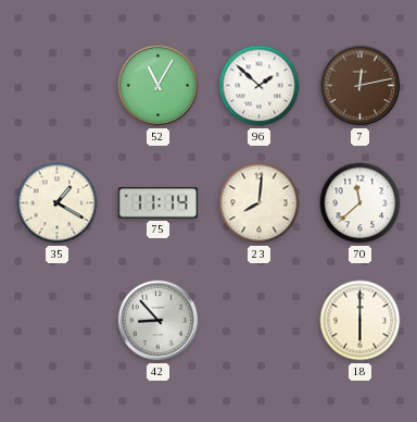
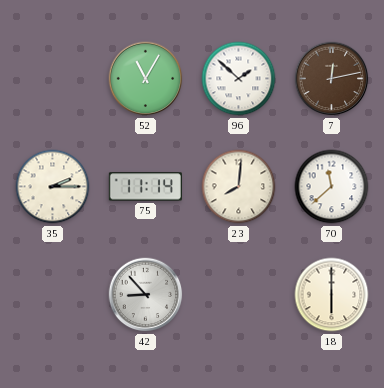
35: 1:20 -> 2:15
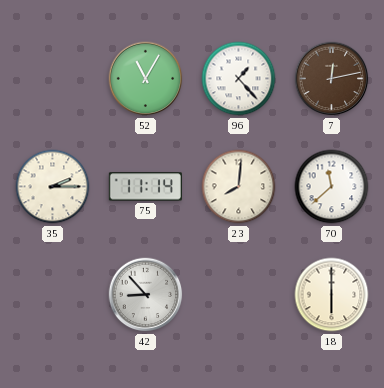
96: 1:52 -> 1:23
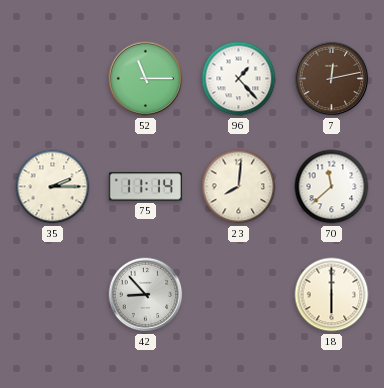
52: 11:05 -> 11:15
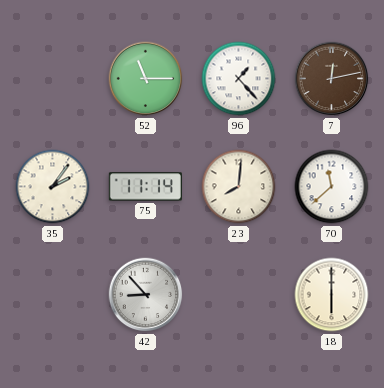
35: 2:15 -> 2:06
